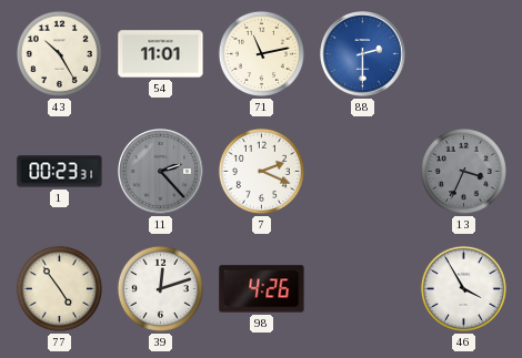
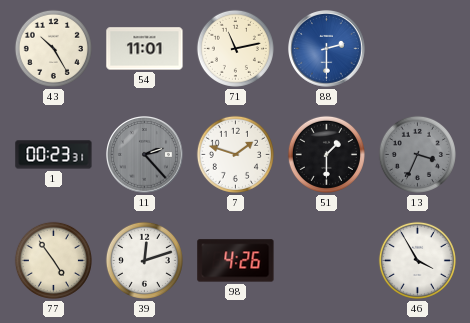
7: 2:19 -> 1:48
51: none -> 1:30
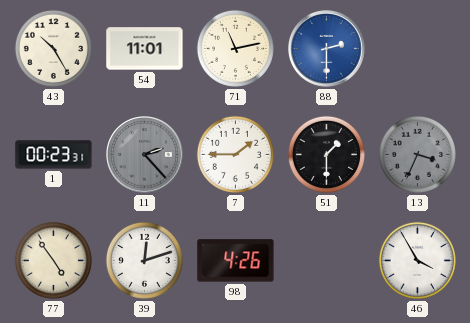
7: 1:48 -> 1:45
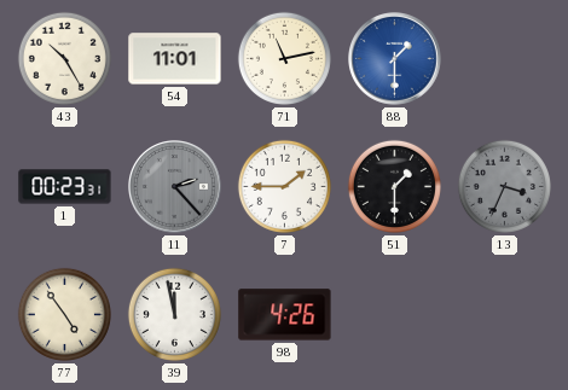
88: 2:30 -> 1:30
39: 12:12 -> 11:58
46: 3:55 -> none
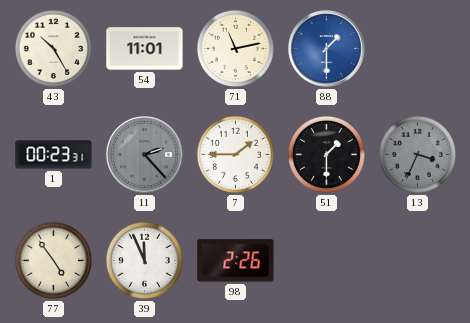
39: 11:58 -> 11:56
98: 4:26 -> 2:26
